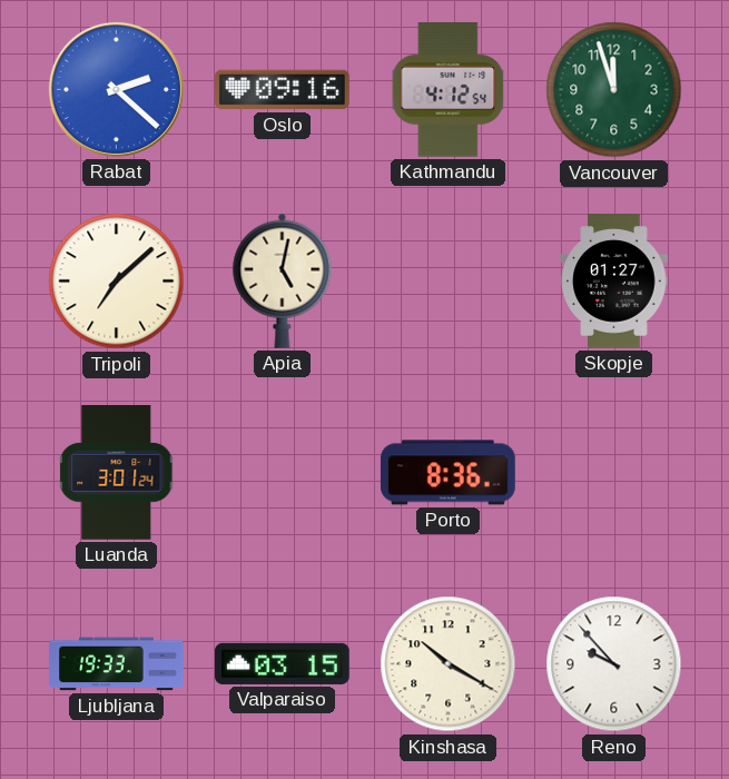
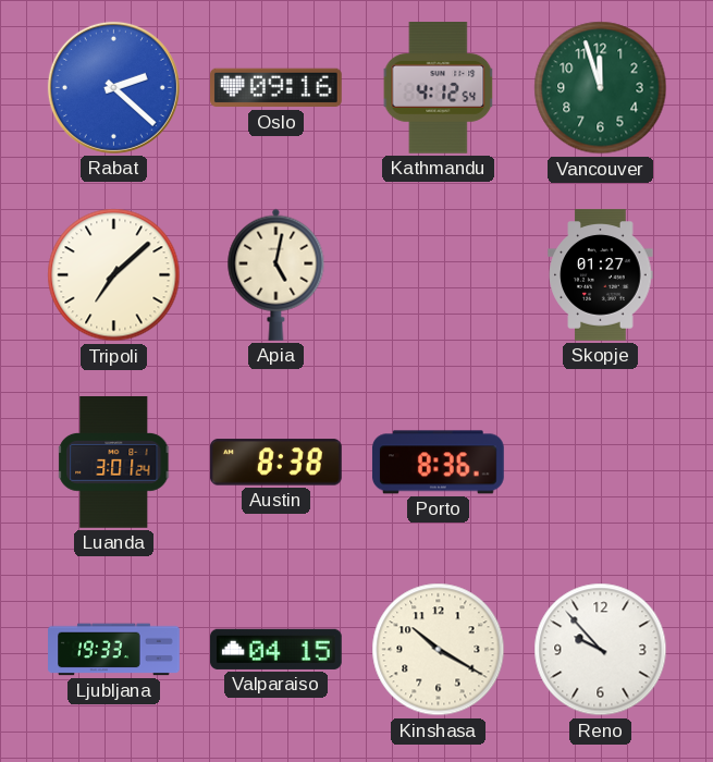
Austin: none -> 8:38
Valparaiso: 03:15 -> 04:15
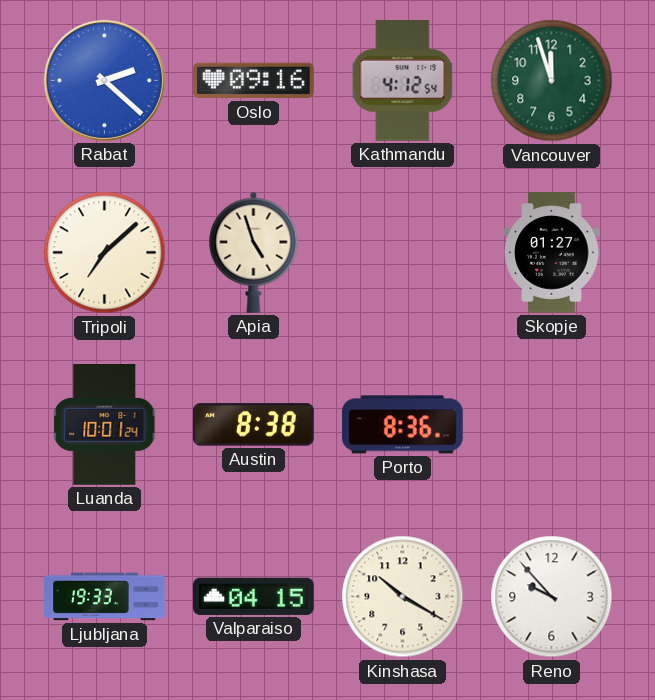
Apia: 5:02 -> 4:57
Luanda: 3:01 -> 10:01
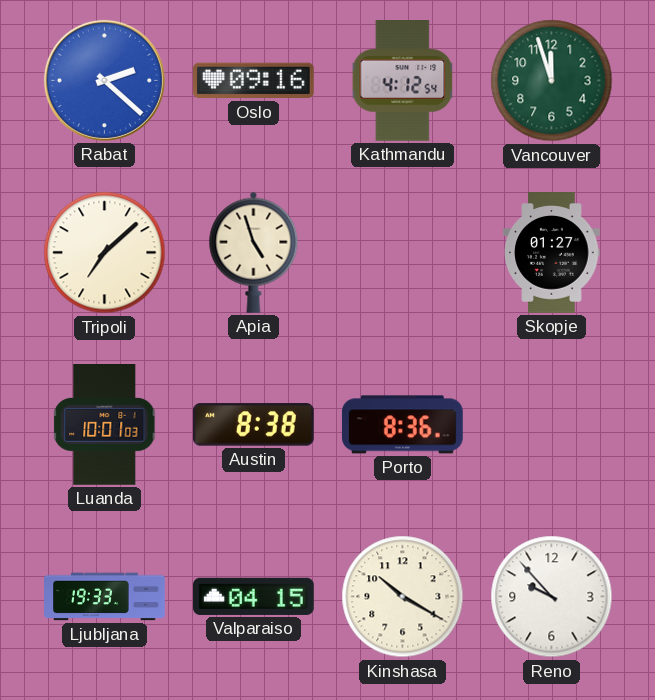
Luanda: 10:01:24 -> 10:01:03
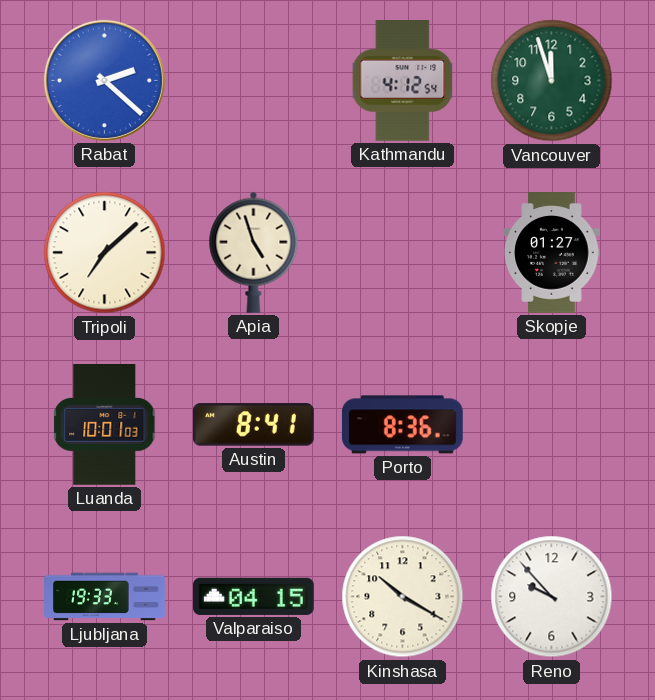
Oslo: 09:16 -> none
Austin: 8:38 -> 8:41
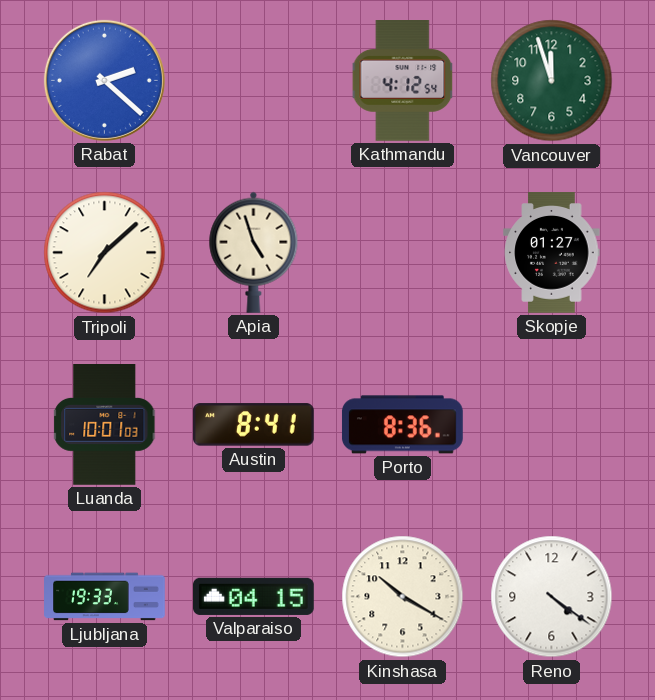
Reno: 9:53 -> 4:21
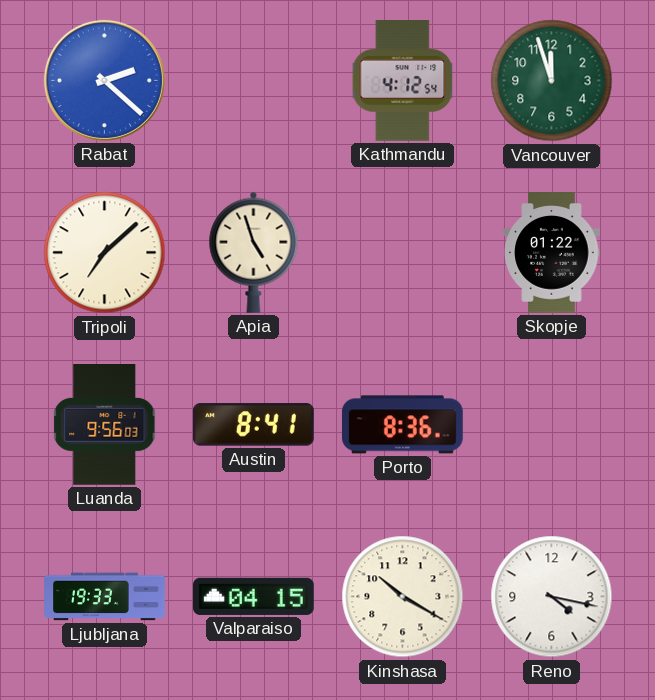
Skopje: 01:27 -> 01:22
Luanda: 10:01 -> 9:56
Reno: 4:21 -> 4:17
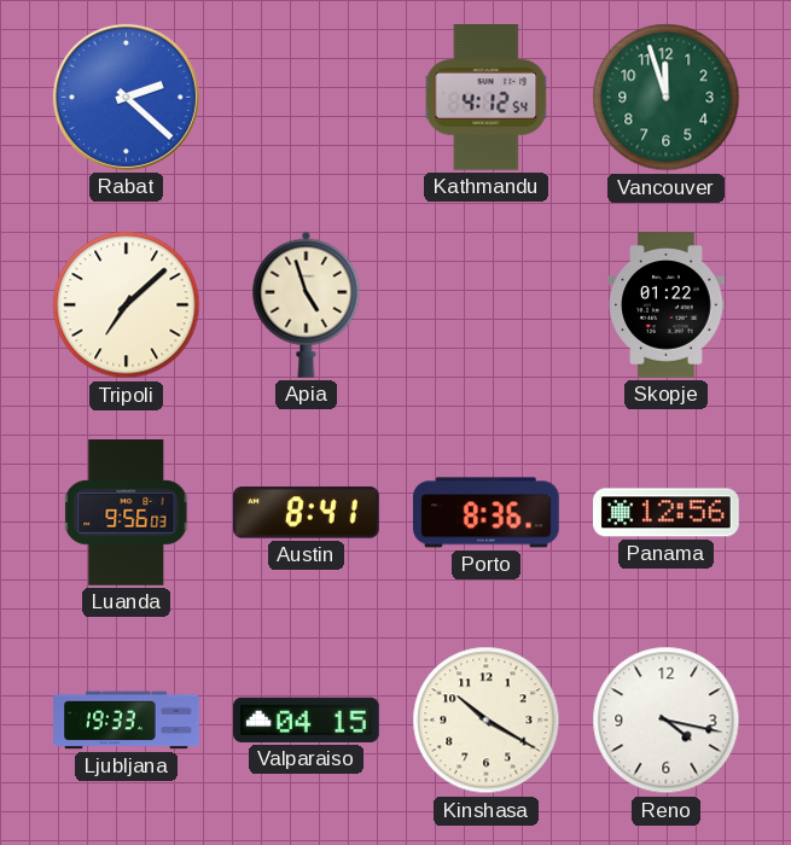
Panama: none -> 12:56
